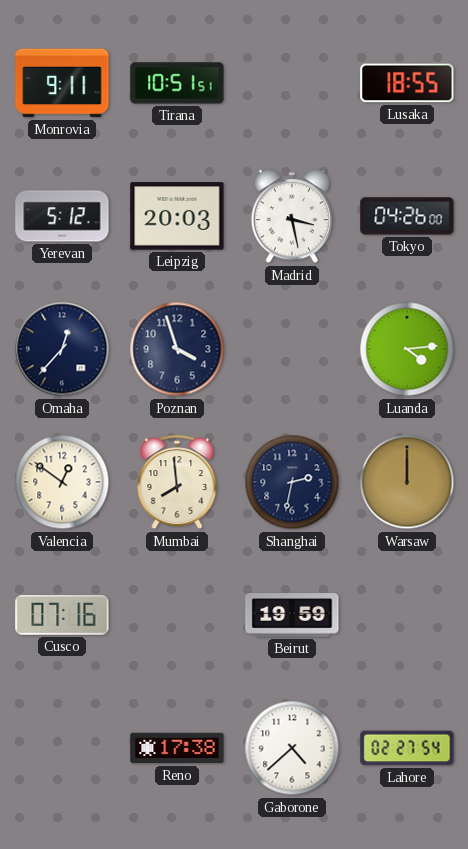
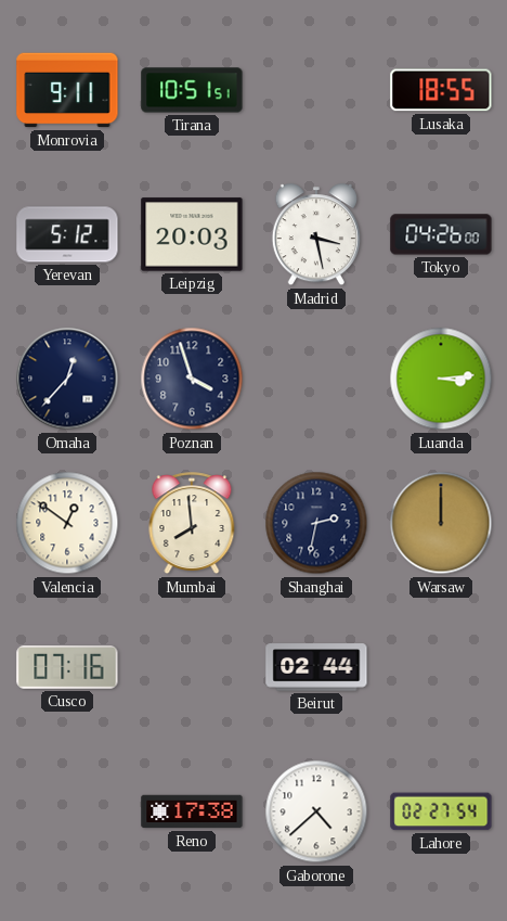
Luanda: 4:14 -> 3:14
Beirut: 19:59 -> 02:44
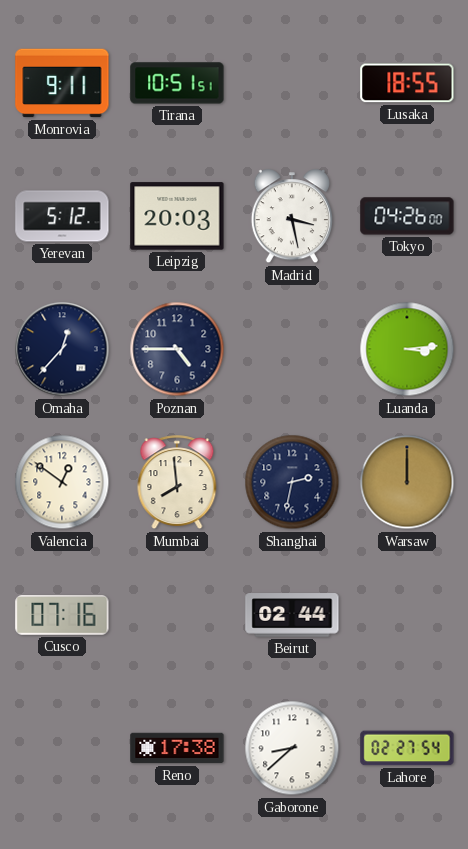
Poznan: 3:57 -> 4:45
Gaborone: 4:38 -> 8:38
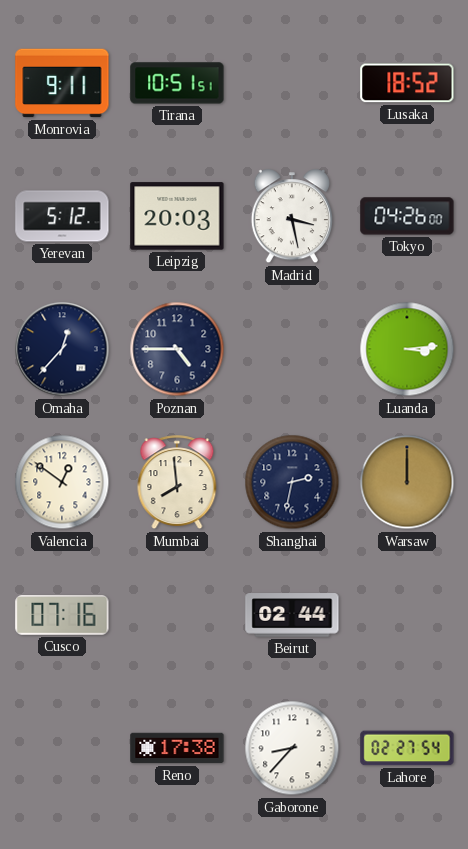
Lusaka: 18:55 -> 18:52
Gaborone: 8:38 -> 8:37
